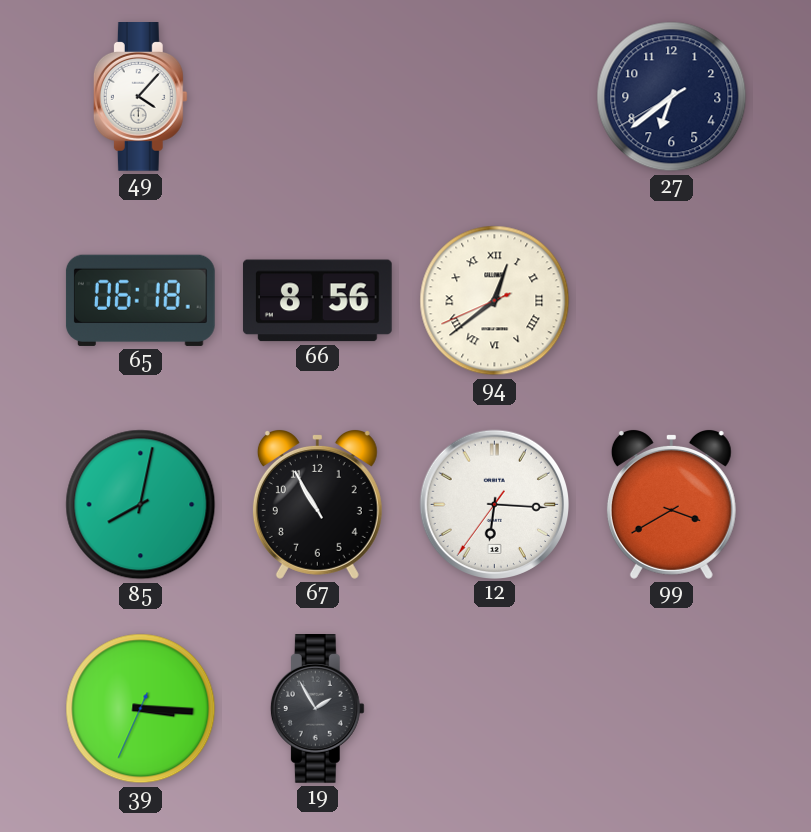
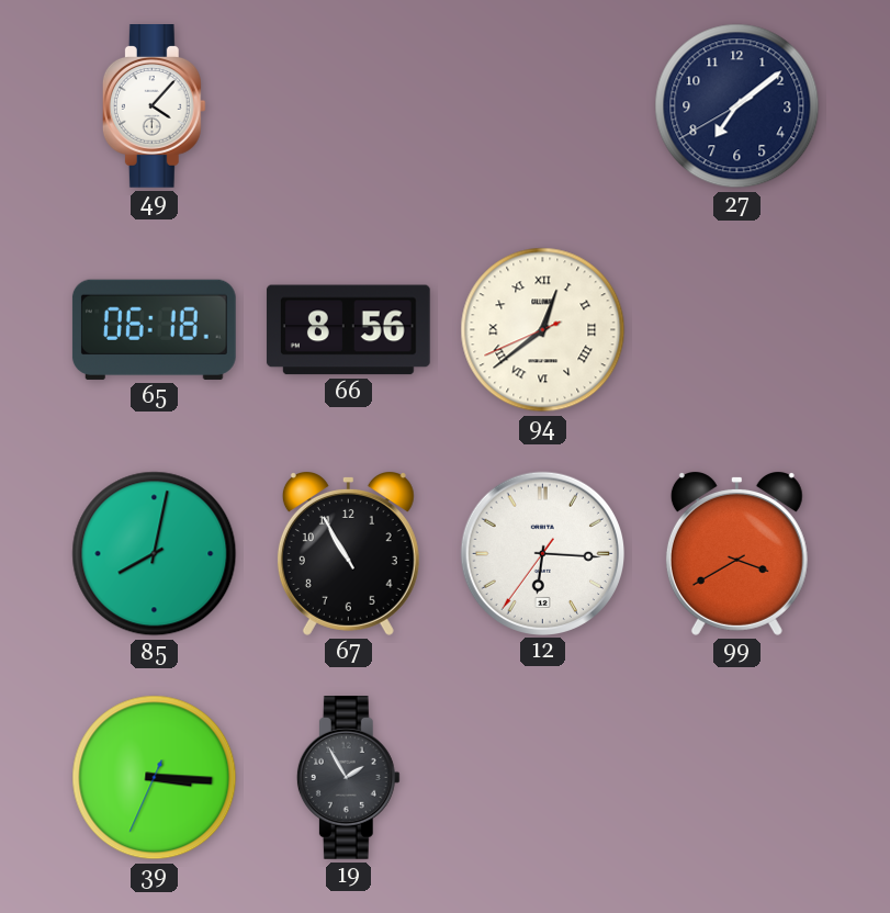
27: 6:38 -> 7:08
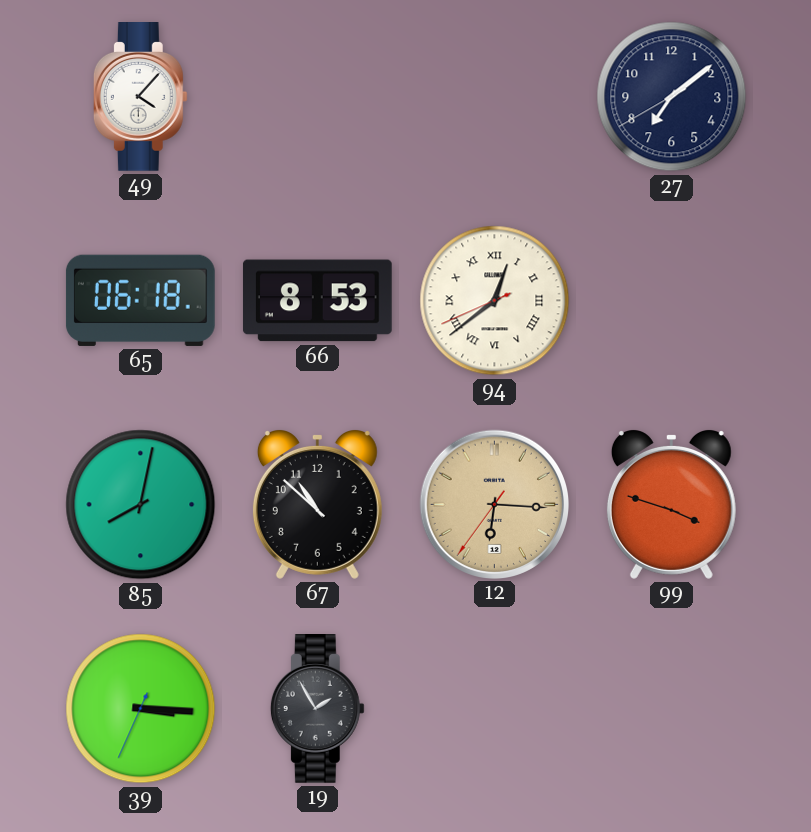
66: 8:56 -> 8:53
67: 10:55 -> 10:52
12 dial: white -> champagne
99: 3:40 -> 3:48
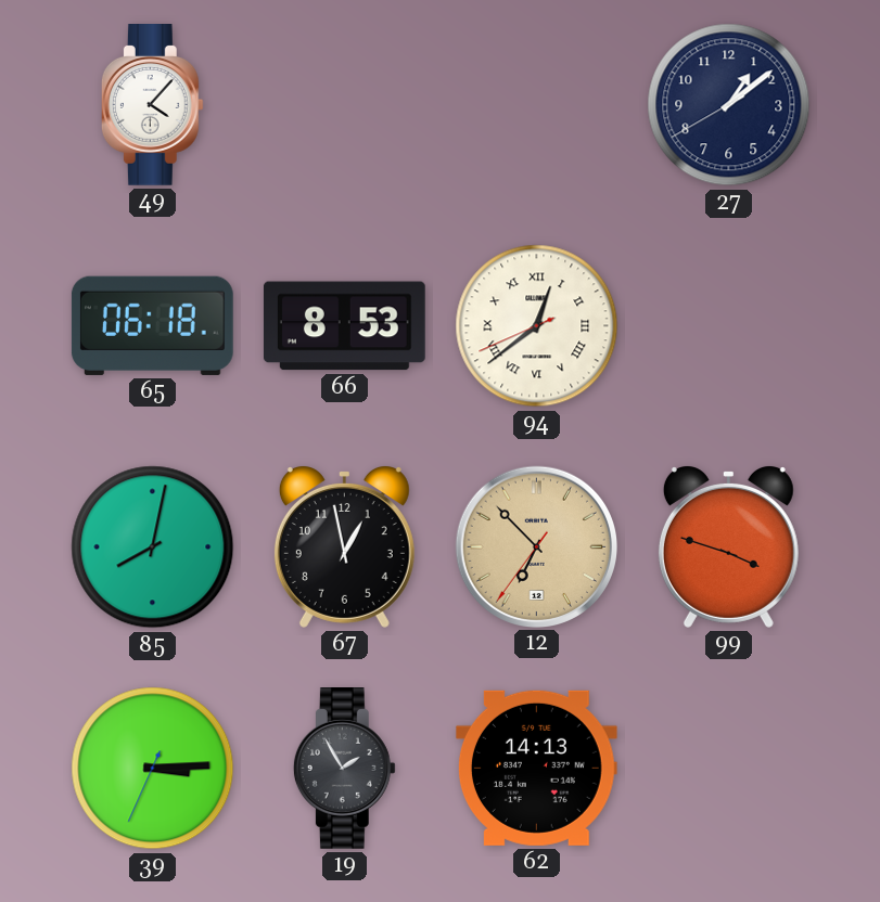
27: 7:08 -> 1:08
67: 10:52 -> 12:58
12: 6:15 -> 6:52
39: 3:15 -> 3:14
62: none -> 14:13
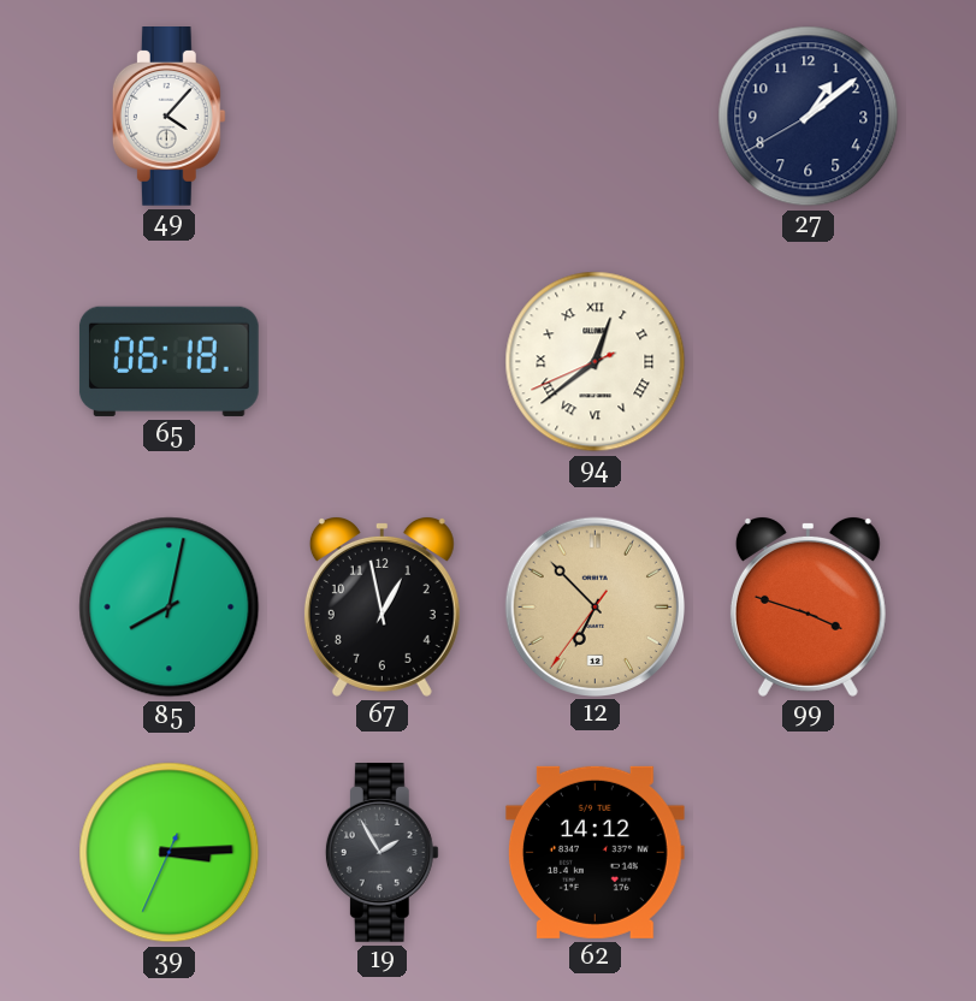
66: 8:53 -> none
62: 14:13 -> 14:12
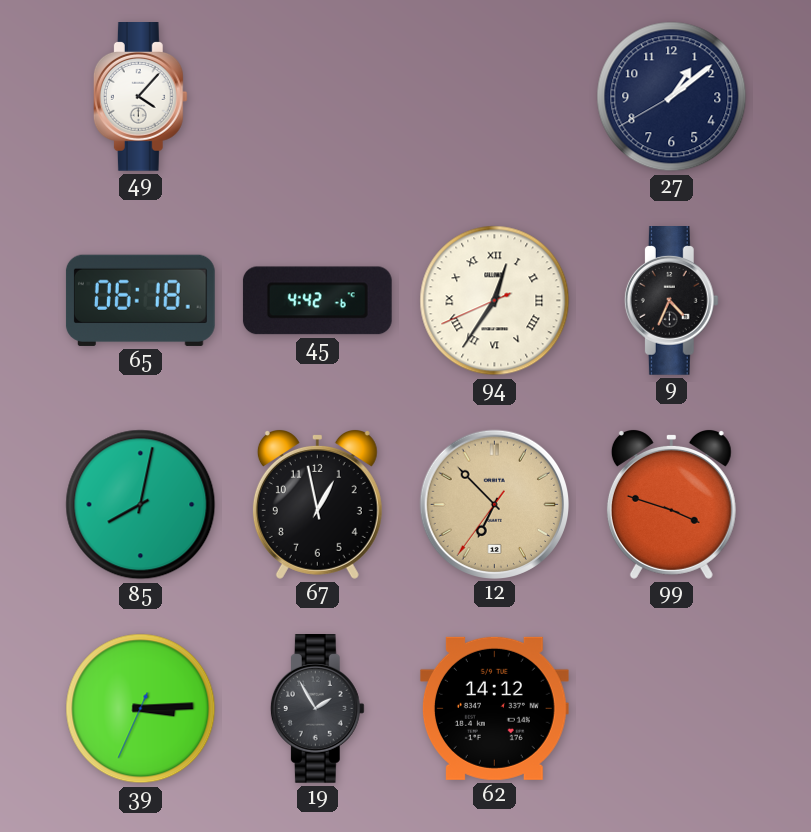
45: none -> 4:42
94: 12:38 -> 12:35
9: none -> 4:34
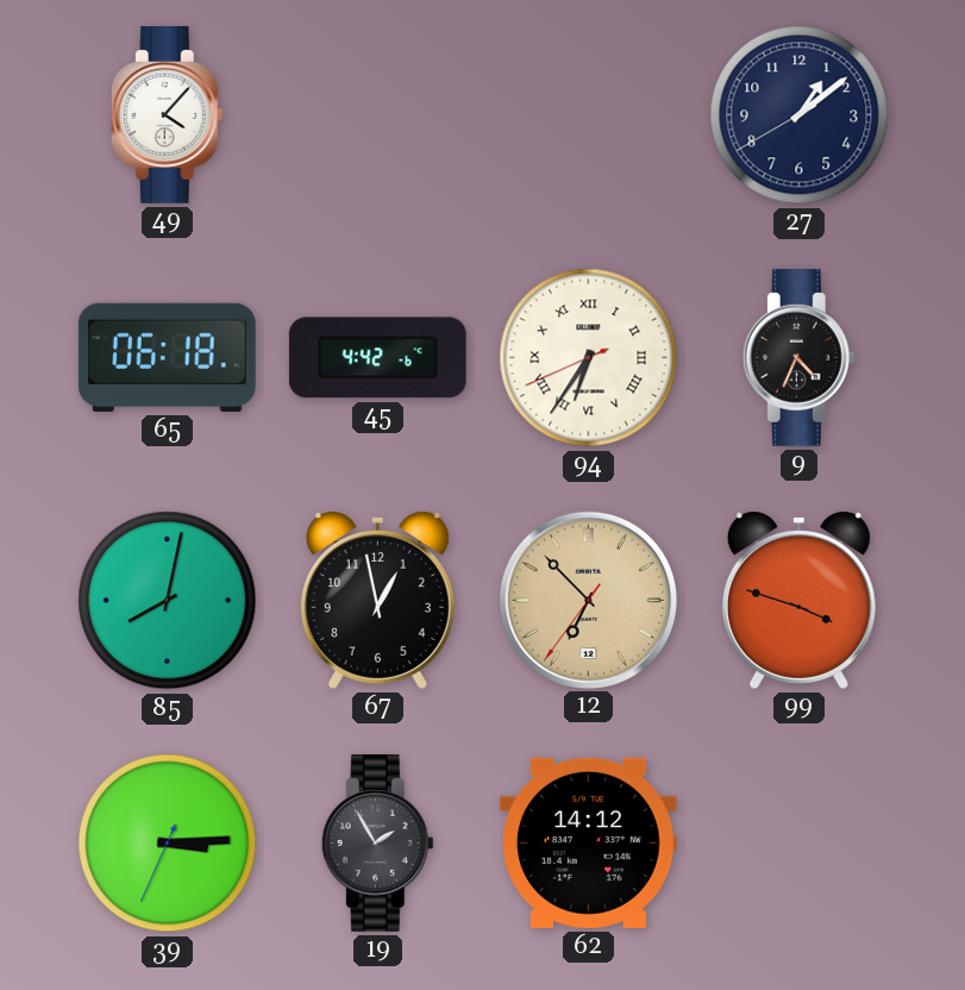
94: 12:35 -> 6:35
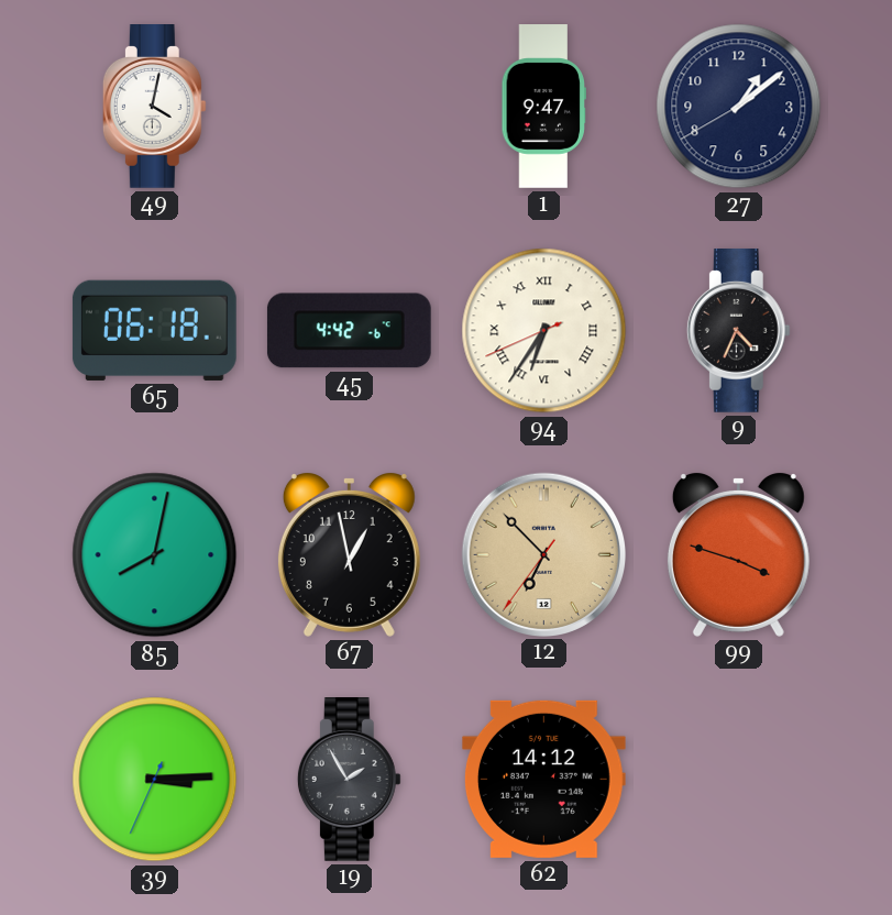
49: 4:07 -> 4:02
1: none -> 9:47
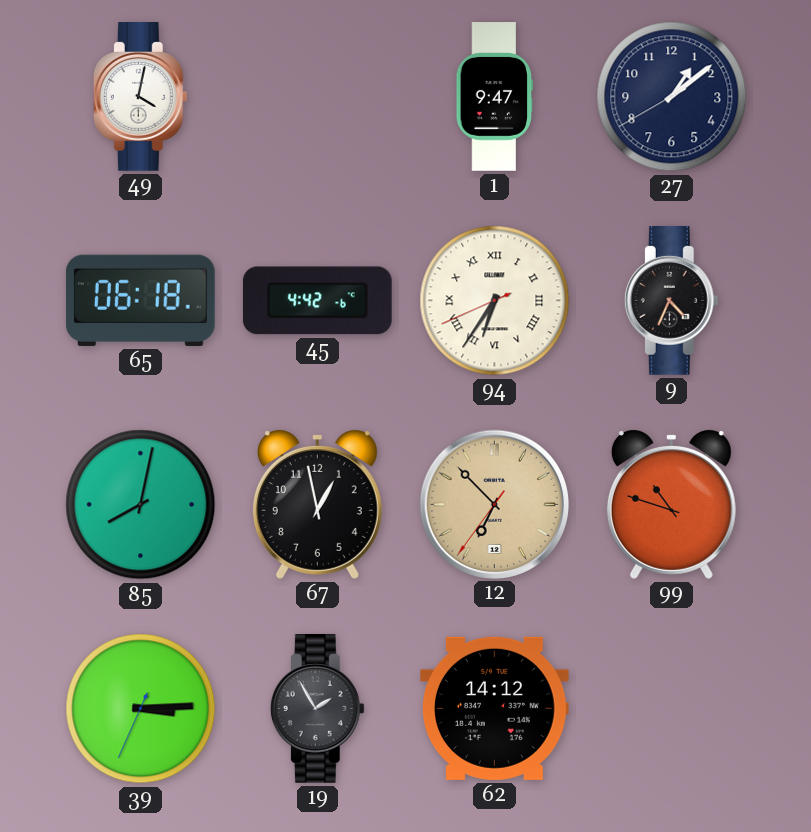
99: 3:48 -> 10:48
